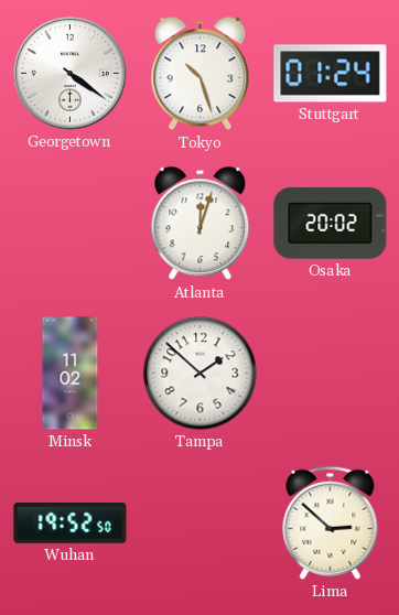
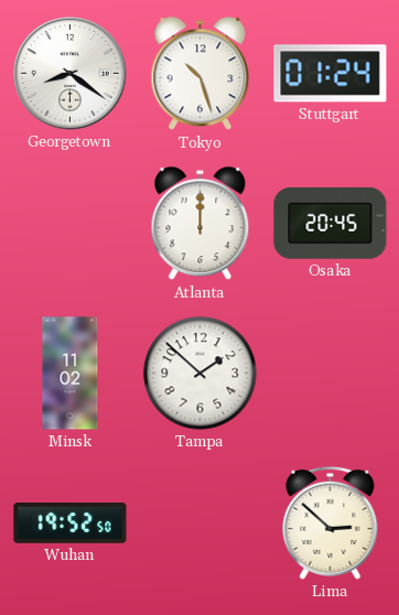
Georgetown: 4:21 -> 8:21
Atlanta: 12:03 -> 12:00
Osaka: 20:02 -> 20:45
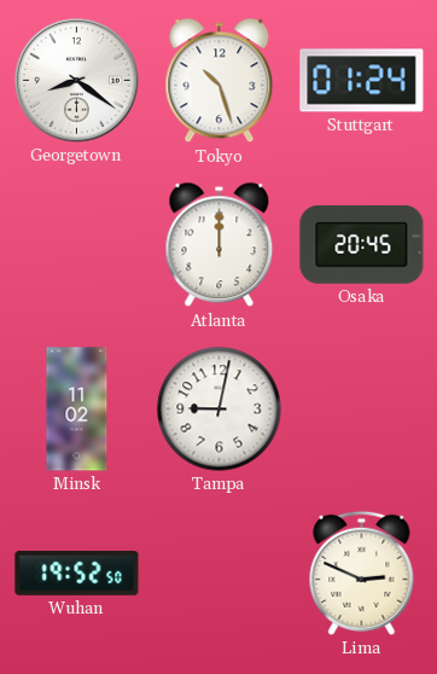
Tampa: 1:52 -> 9:02
Lima: 2:52 -> 2:49
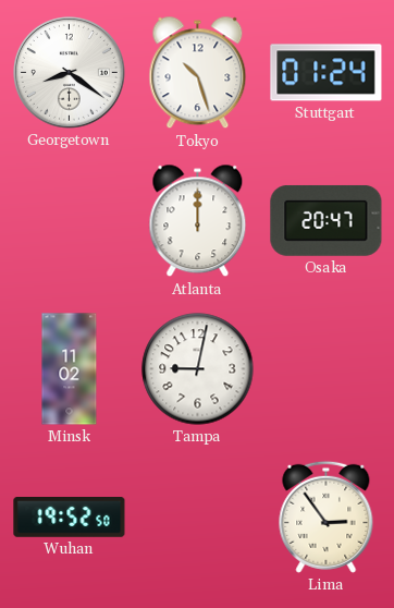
Osaka: 20:45 -> 20:47
Lima: 2:49 -> 2:54
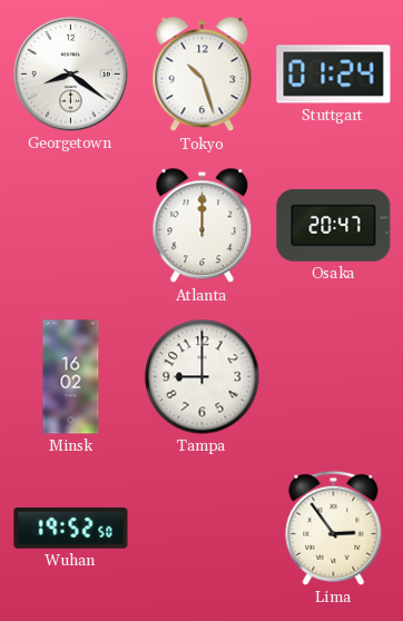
Minsk: 11:02 -> 16:02
Tampa: 9:02 -> 9:00
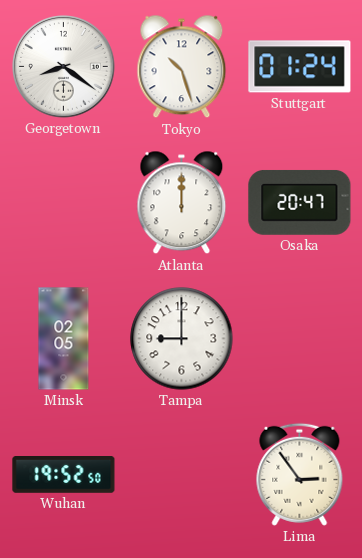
Minsk: 16:02 -> 02:05
